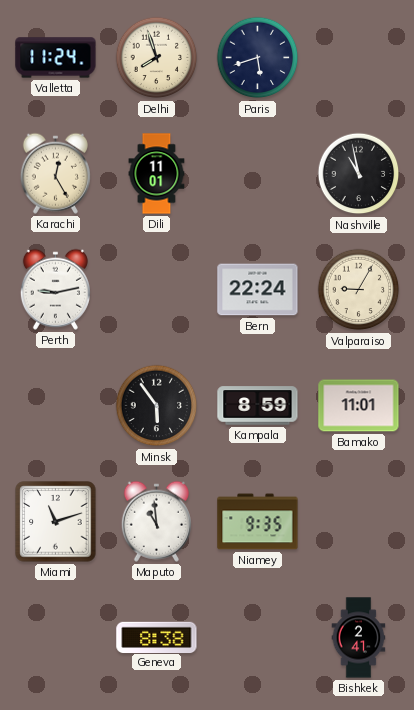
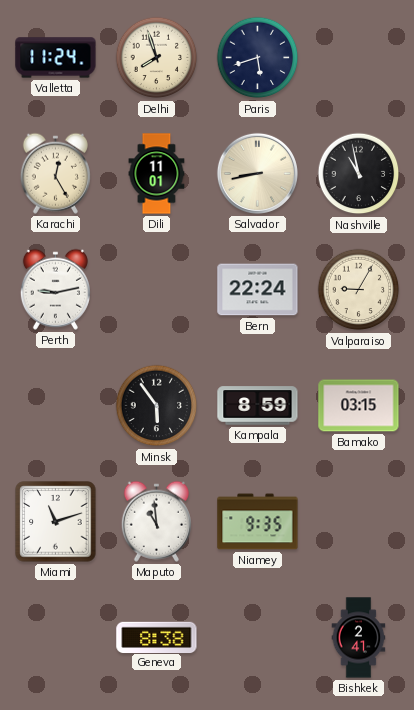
Salvador: none -> 8:43
Bamako: 11:01 -> 03:15
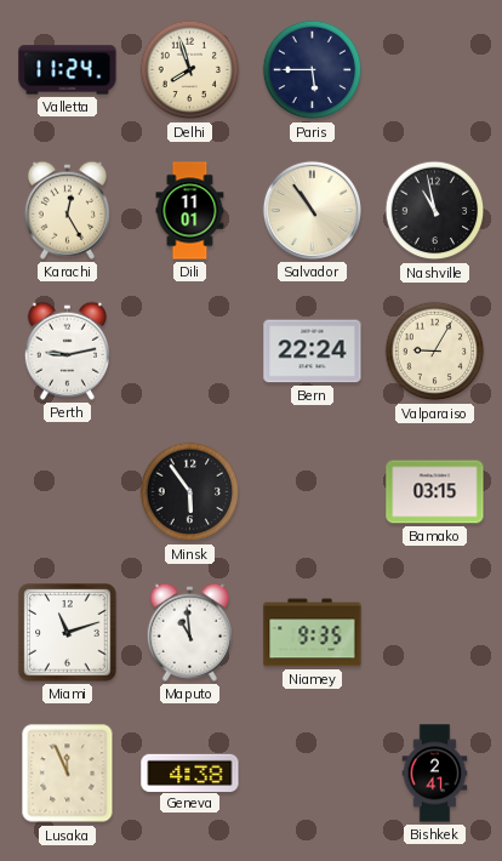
Paris: 5:42 -> 5:45
Salvador: 8:43 -> 10:54
Kampala: 8:59 -> none
Lusaka: none -> 11:56
Geneva: 8:38 -> 4:38
